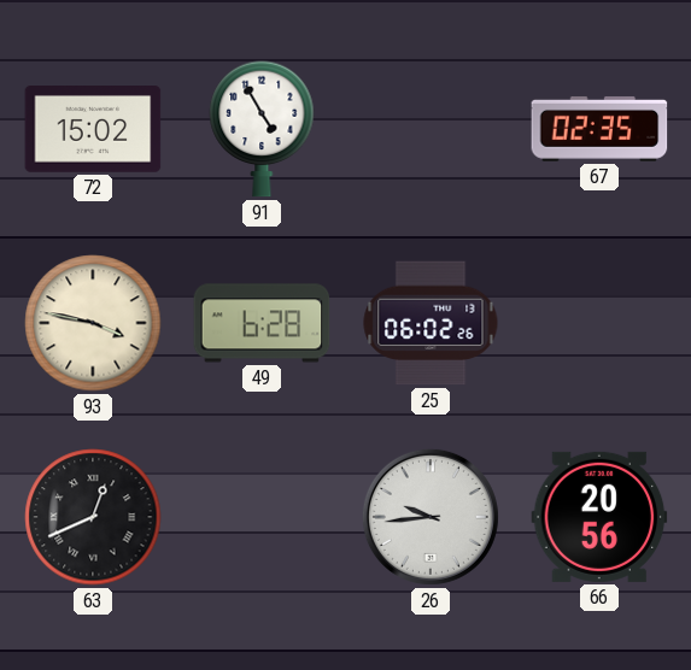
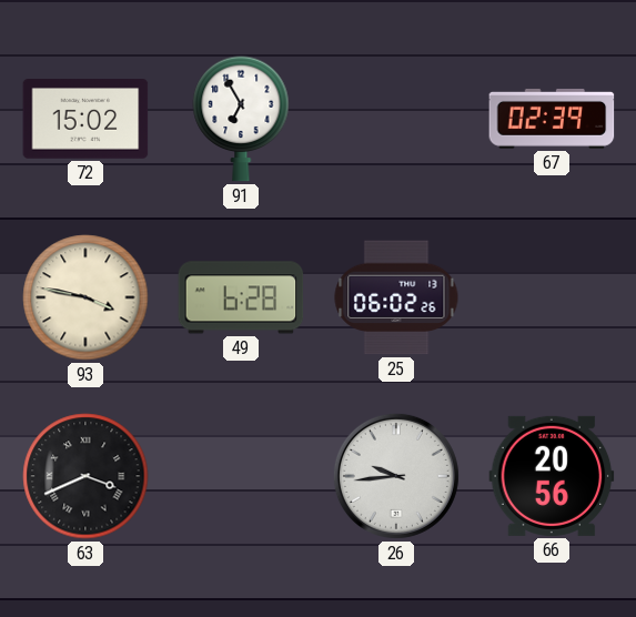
91: 4:55 -> 6:55
67: 02:35 -> 02:39
63: 12:41 -> 3:41
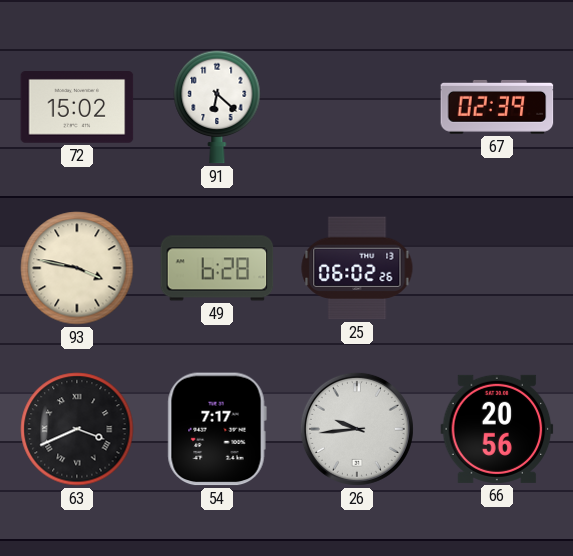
91: 6:55 -> 6:22
54: none -> 7:17
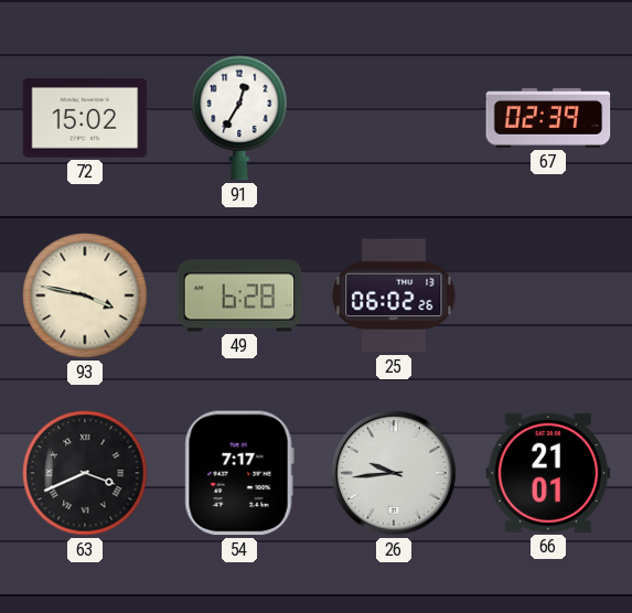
91: 6:22 -> 12:35
66: 20:56 -> 21:01
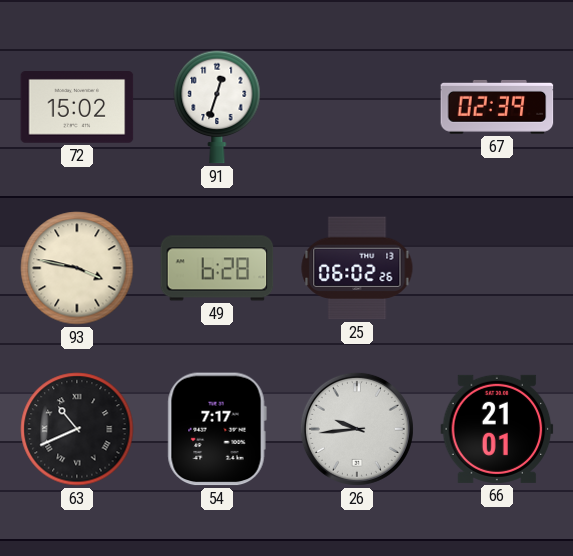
91: 12:35 -> 12:33
63: 3:41 -> 10:41
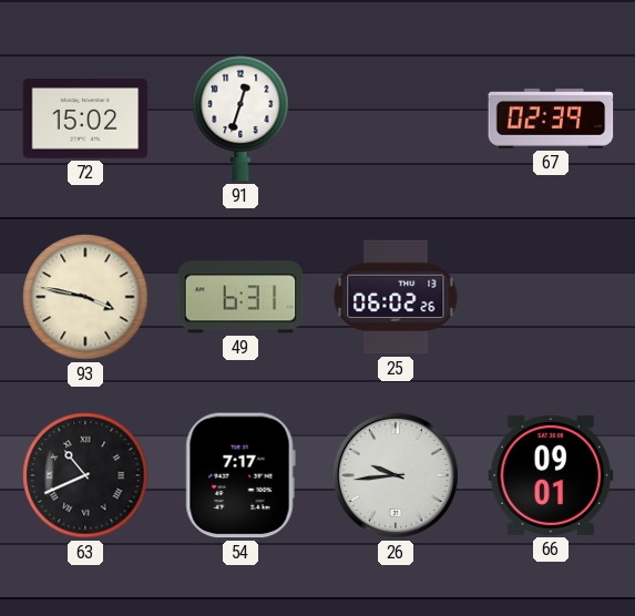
49: 6:28 -> 6:31
66: 21:01 -> 09:01
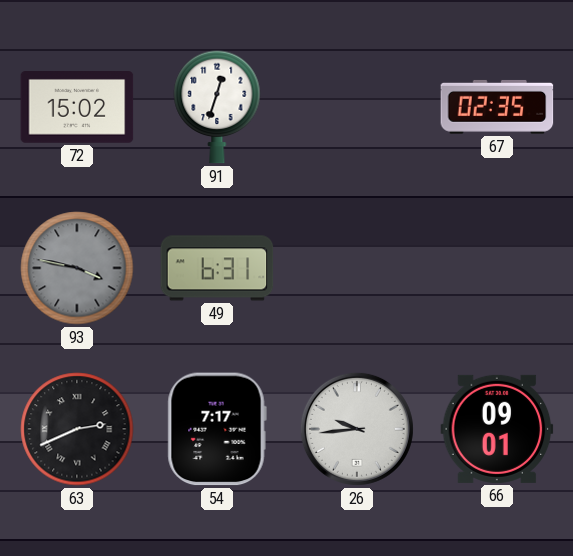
67: 02:39 -> 02:35
93 dial: cream -> grey
25: 06:02 -> none
63: 10:41 -> 2:41
